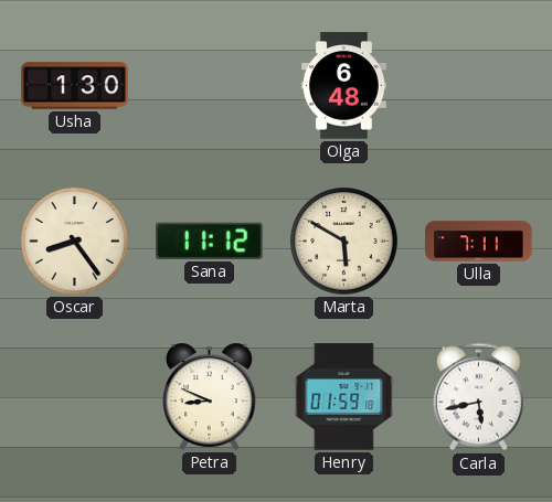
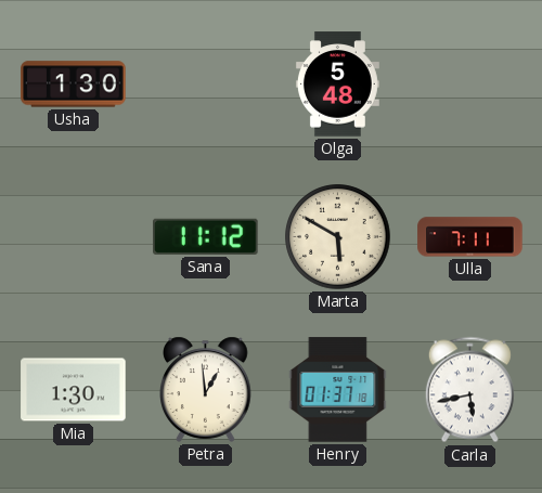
Olga: 6:48 -> 5:48
Oscar: 8:24 -> none
Mia: none -> 1:30
Petra: 8:49 -> 12:59
Henry: 01:59 -> 01:37
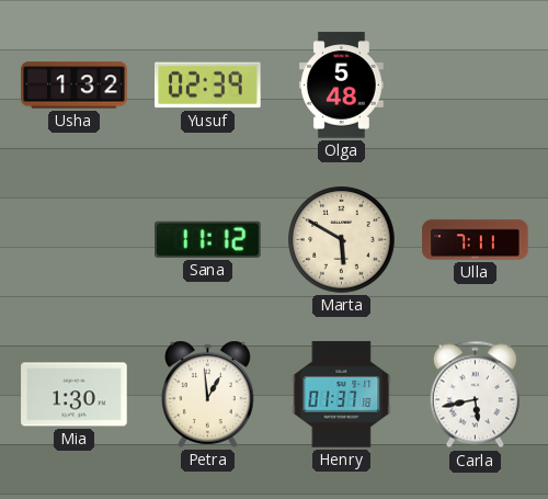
Usha: 1:30 -> 1:32
Yusuf: none -> 02:39
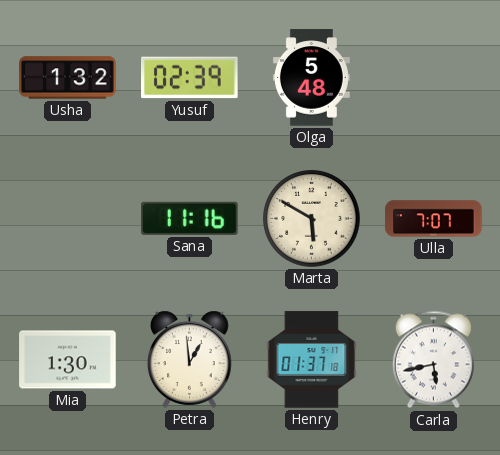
Sana: 11:12 -> 11:16
Ulla: 7:11 -> 7:07
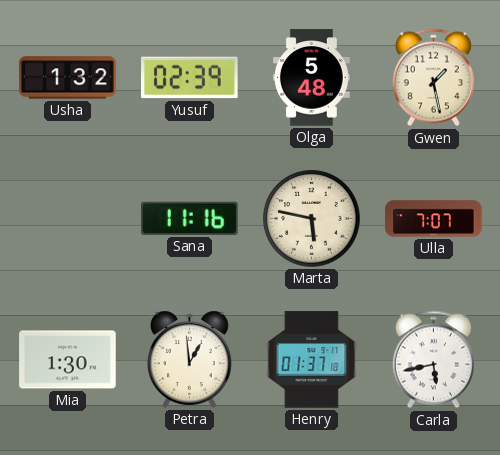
Gwen: none -> 1:28
Marta: 5:50 -> 5:47
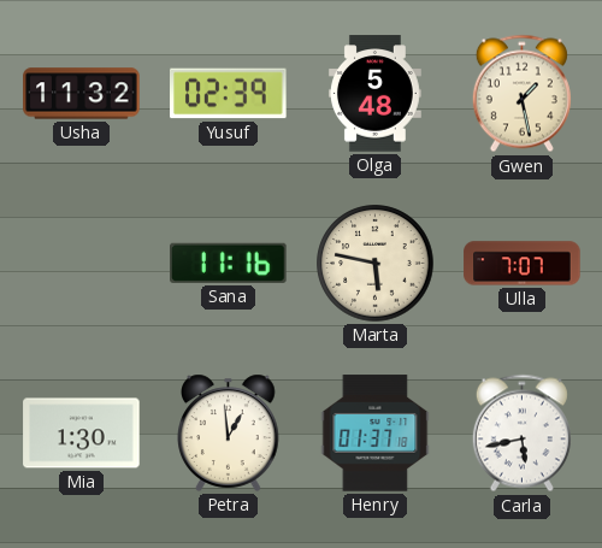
Usha: 1:32 -> 11:32
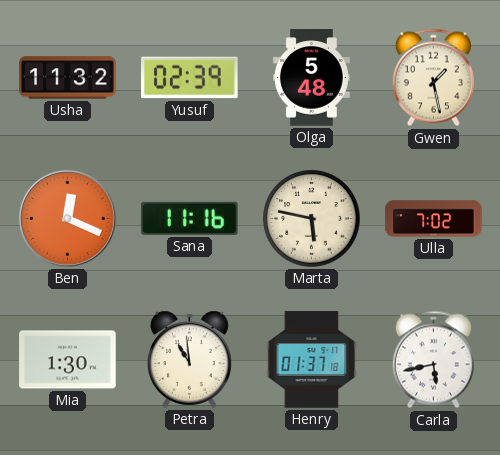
Ben: none -> 12:19
Ulla: 7:07 -> 7:02
Petra: 12:59 -> 10:59
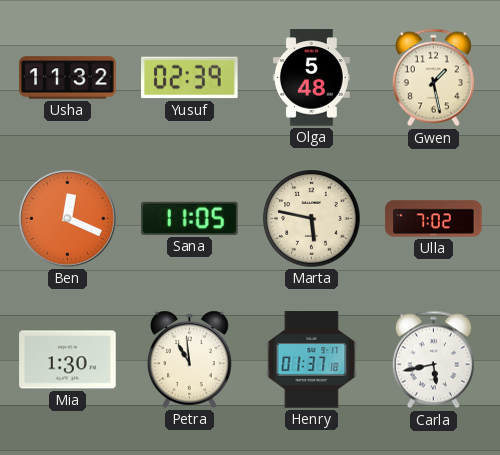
Sana: 11:16 -> 11:05
